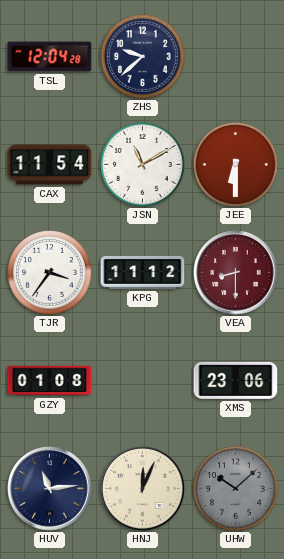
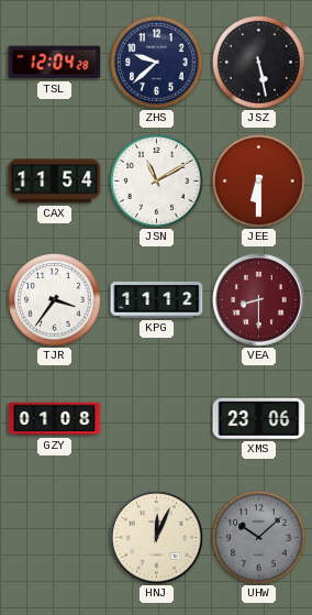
JSZ: none -> 5:28
HUV: 11:14 -> none
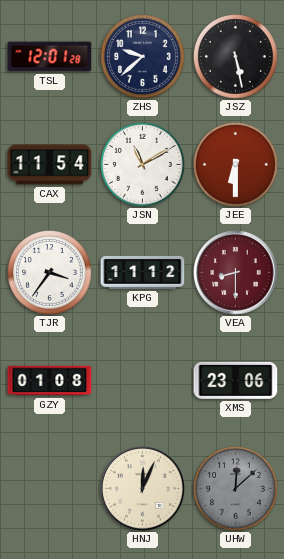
TSL: 12:04 -> 12:01
UHW: 10:08 -> 12:08
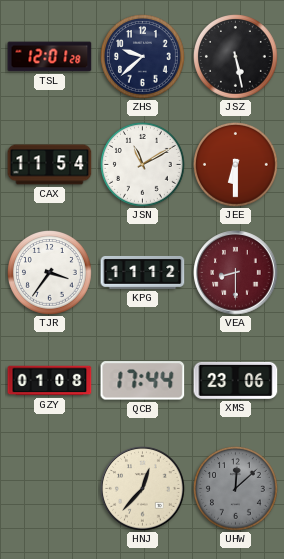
QCB: none -> 17:44
HNJ: 12:04 -> 12:37
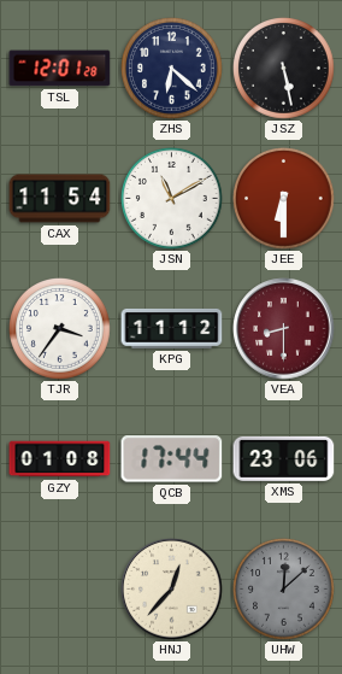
ZHS: 9:38 -> 6:22
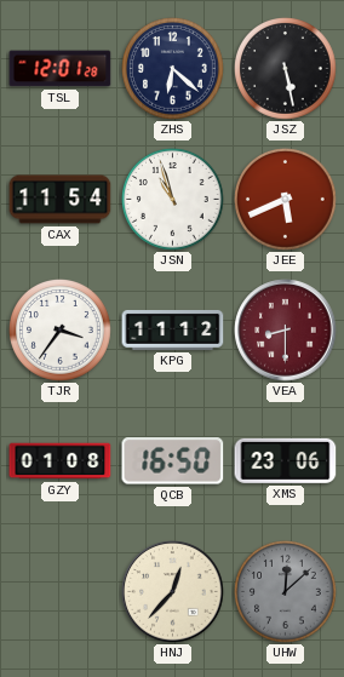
JSN: 11:10 -> 10:57
JEE: 6:30 -> 5:41
QCB: 17:44 -> 16:50
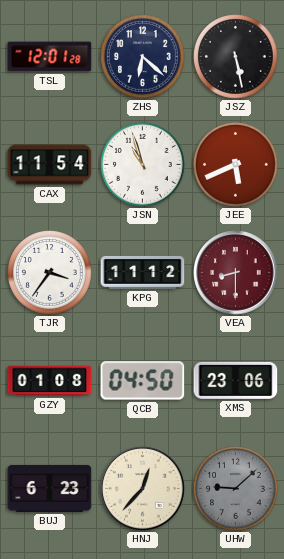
QCB: 16:50 -> 04:50
BUJ: none -> 6:23
UHW: 12:08 -> 9:08
